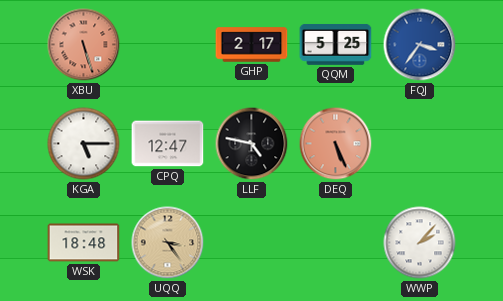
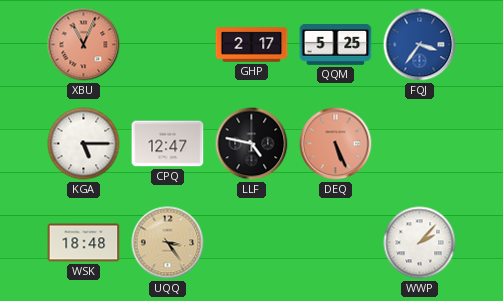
XBU: 5:27 -> 11:04
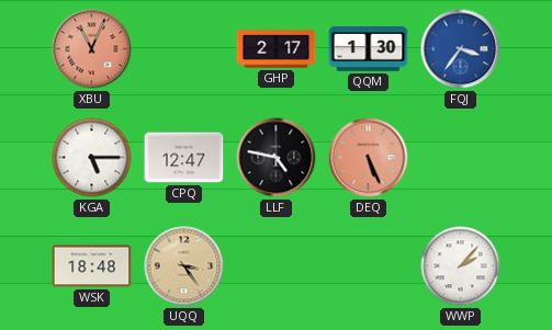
QQM: 5:25 -> 1:30
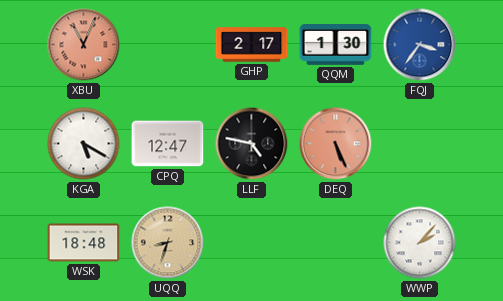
KGA: 5:15 -> 5:20
UQQ: 3:24 -> 8:33
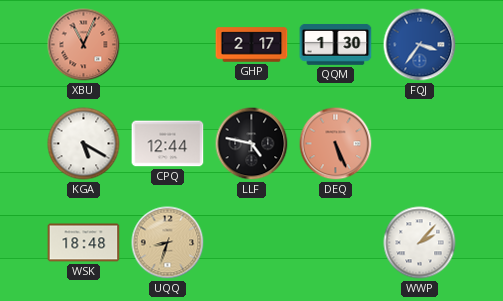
CPQ: 12:47 -> 12:44
